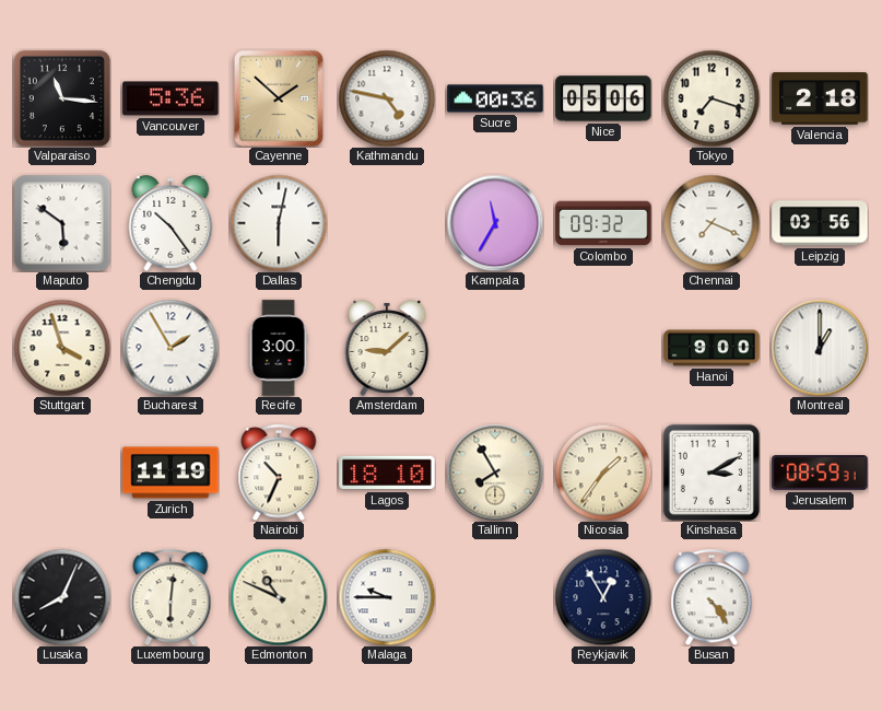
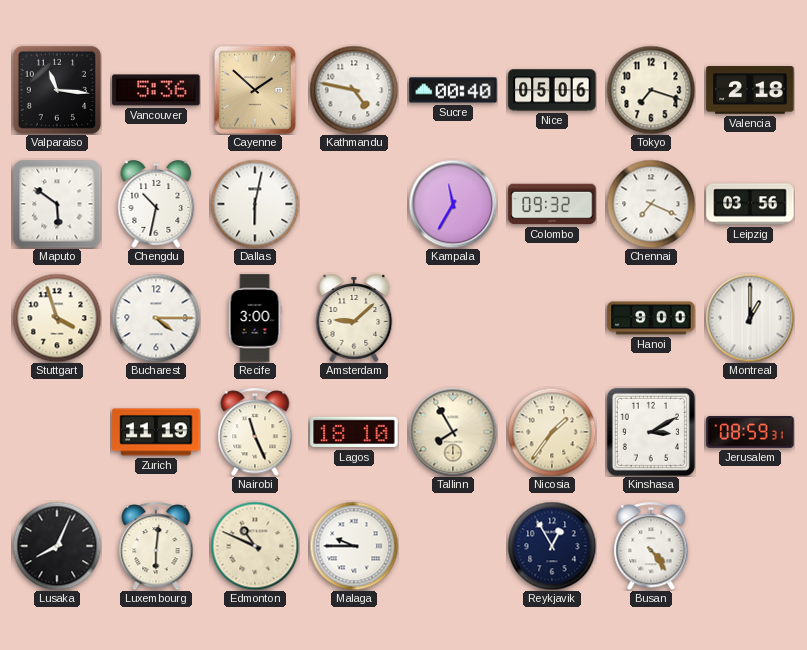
Sucre: 00:36 -> 00:40
Chengdu: 10:24 -> 10:32
Bucharest: 1:55 -> 4:15
Nairobi: 10:34 -> 11:26
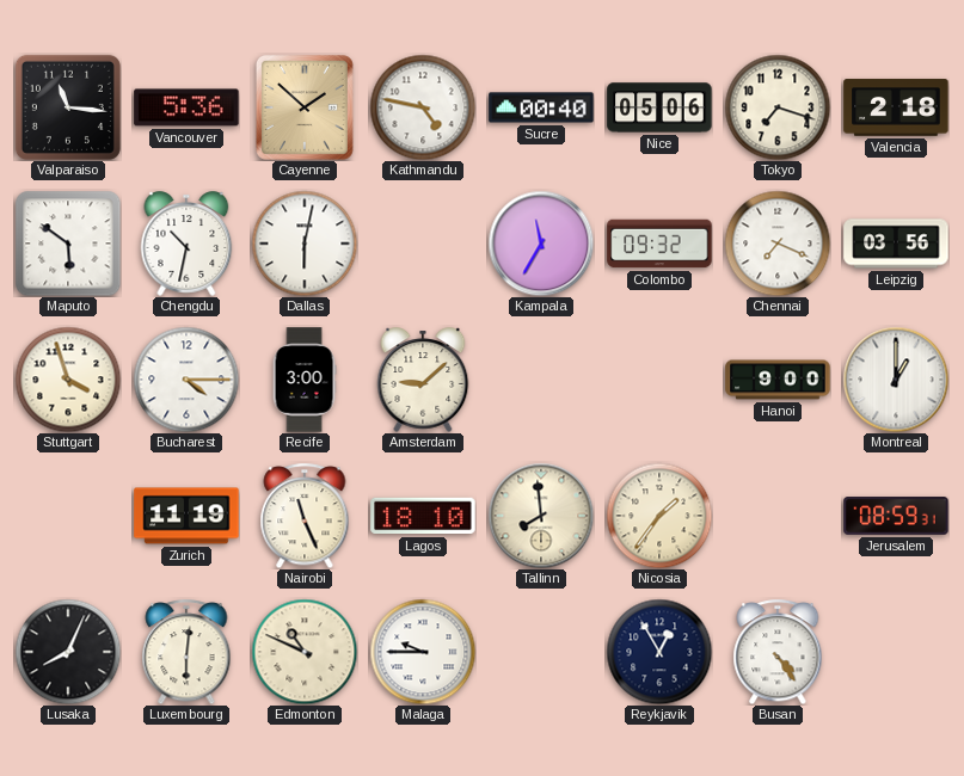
Tallinn: 7:55 -> 7:59
Kinshasa: 3:10 -> none
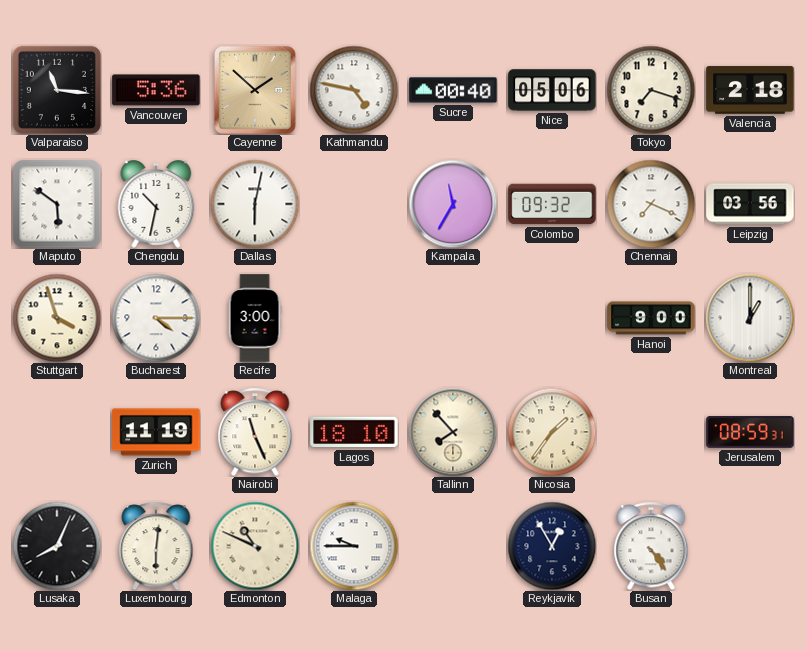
Amsterdam: 9:08 -> none
Tallinn: 7:59 -> 7:53
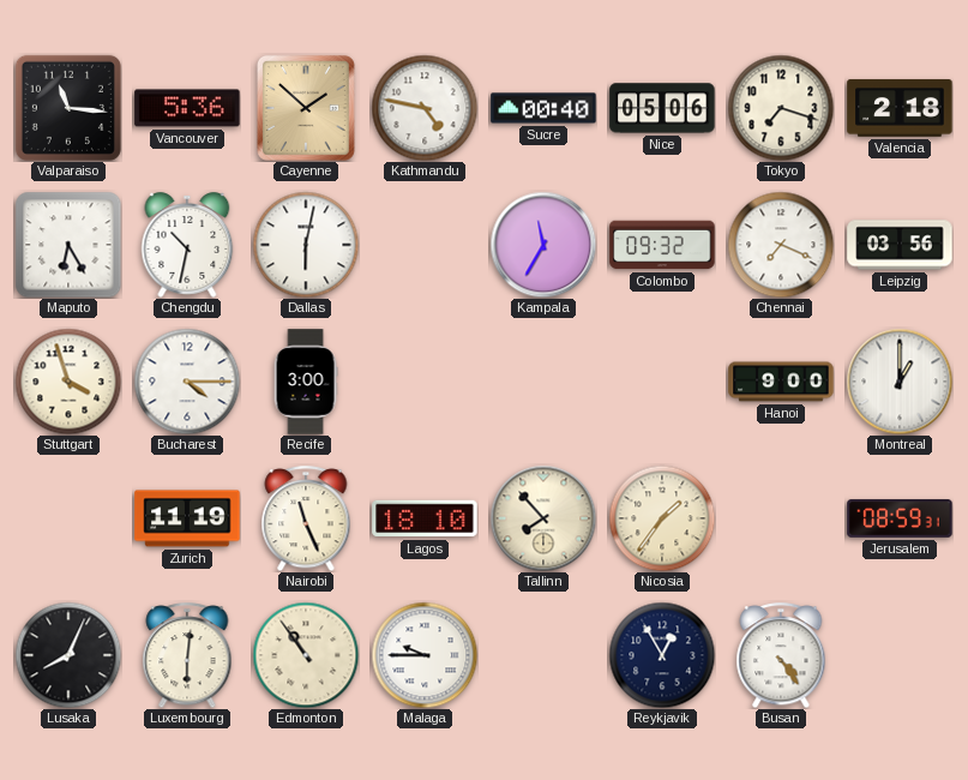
Maputo: 5:51 -> 6:25
Edmonton: 10:49 -> 10:54
